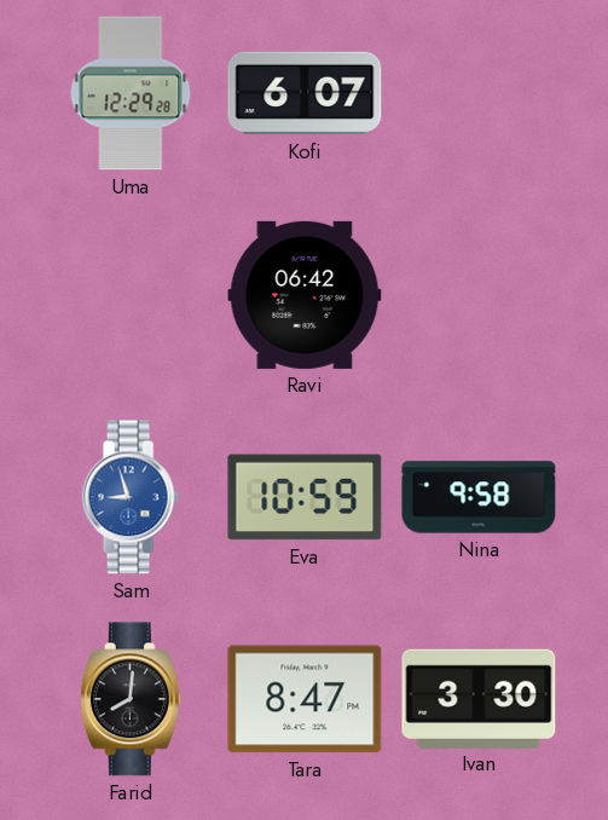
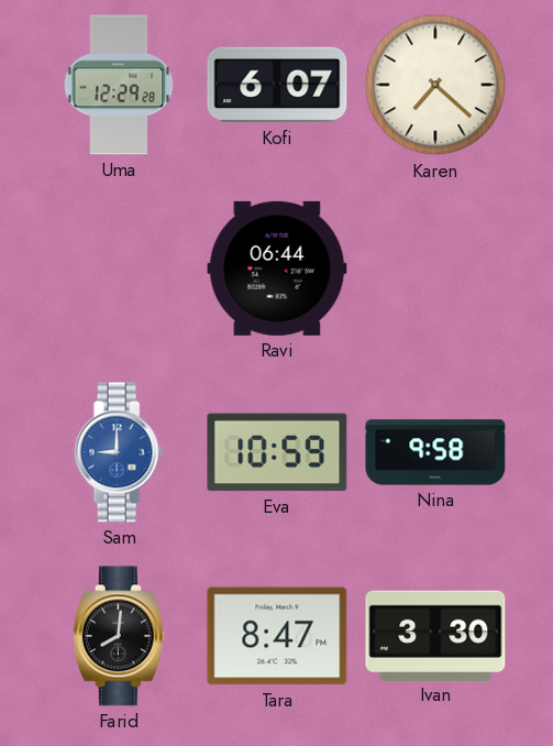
Karen: none -> 7:22
Ravi: 06:42 -> 06:44
Sam: 8:57 -> 9:00
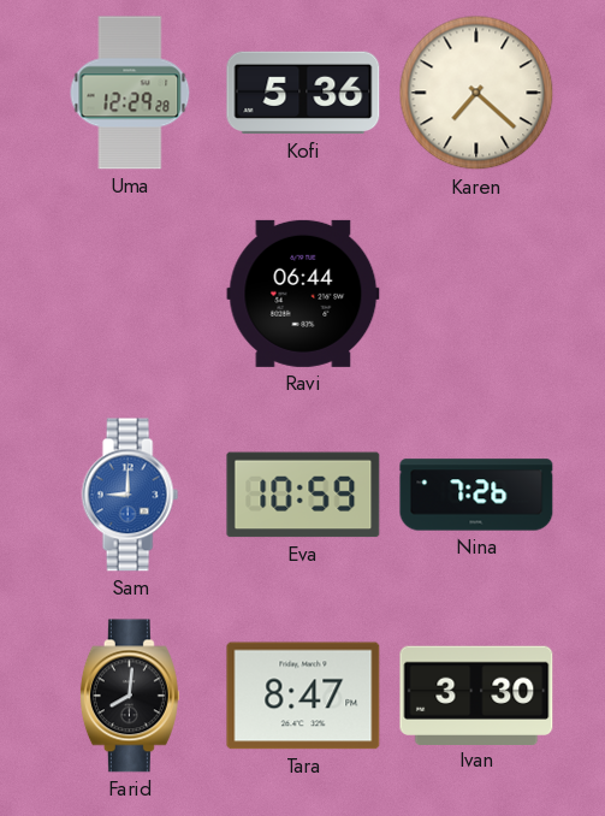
Kofi: 6:07 -> 5:36
Nina: 9:58 -> 7:26
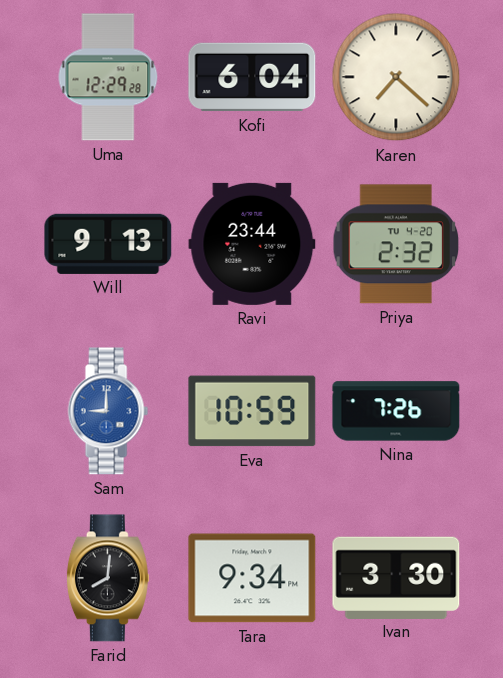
Kofi: 5:36 -> 6:04
Will: none -> 9:13
Ravi: 06:44 -> 23:44
Priya: none -> 2:32
Tara: 8:47 -> 9:34
